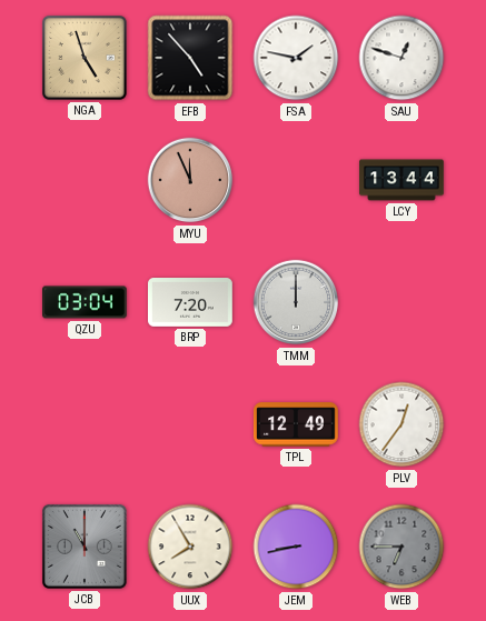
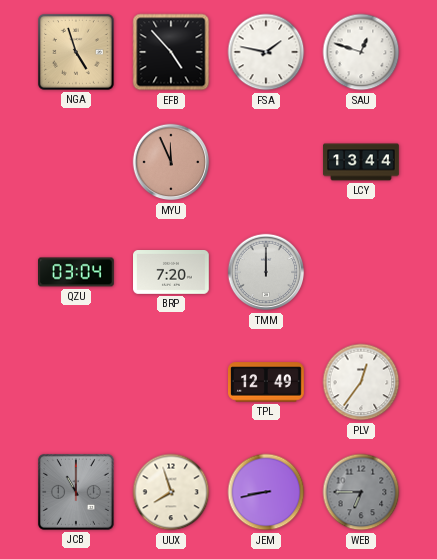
UUX: 7:55 -> 7:57
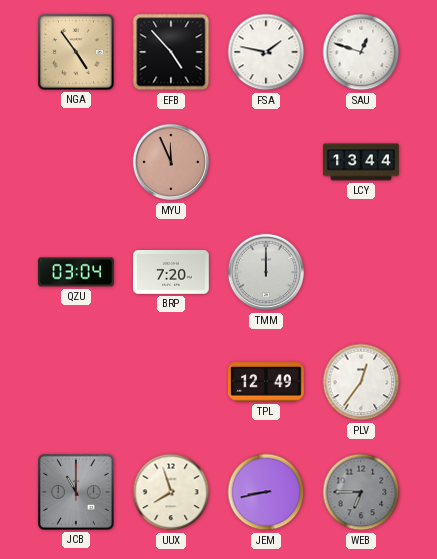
NGA: 4:57 -> 4:54
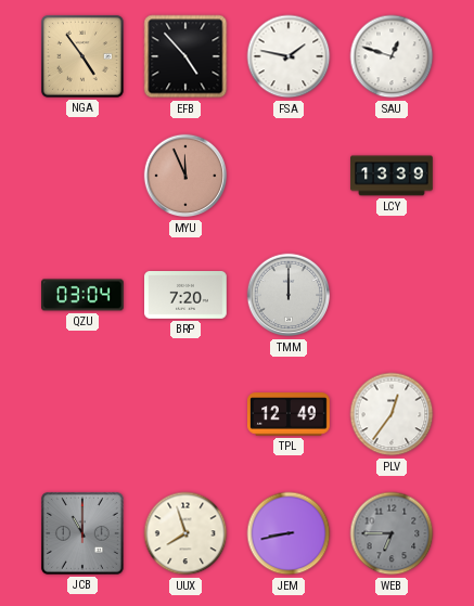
LCY: 13:44 -> 13:39
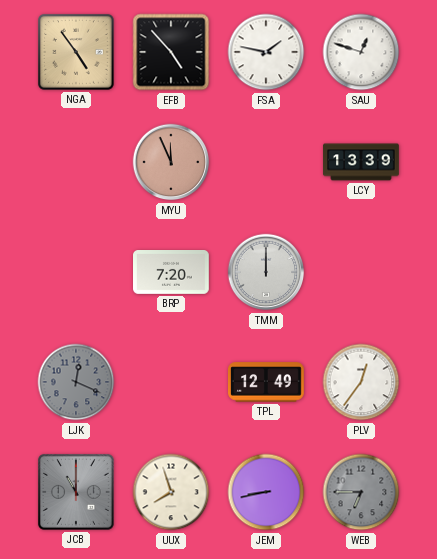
QZU: 03:04 -> none
LJK: none -> 12:19
